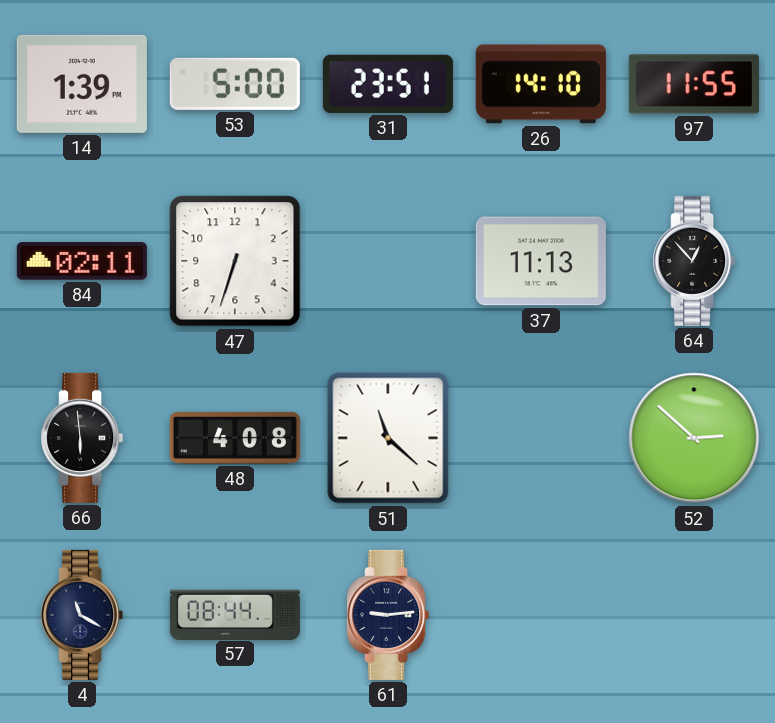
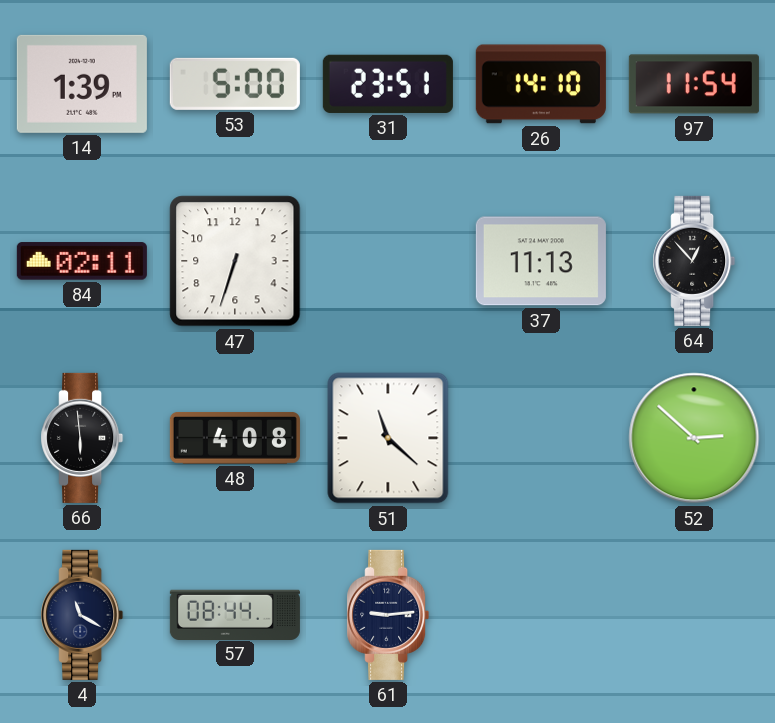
97: 11:55 -> 11:54
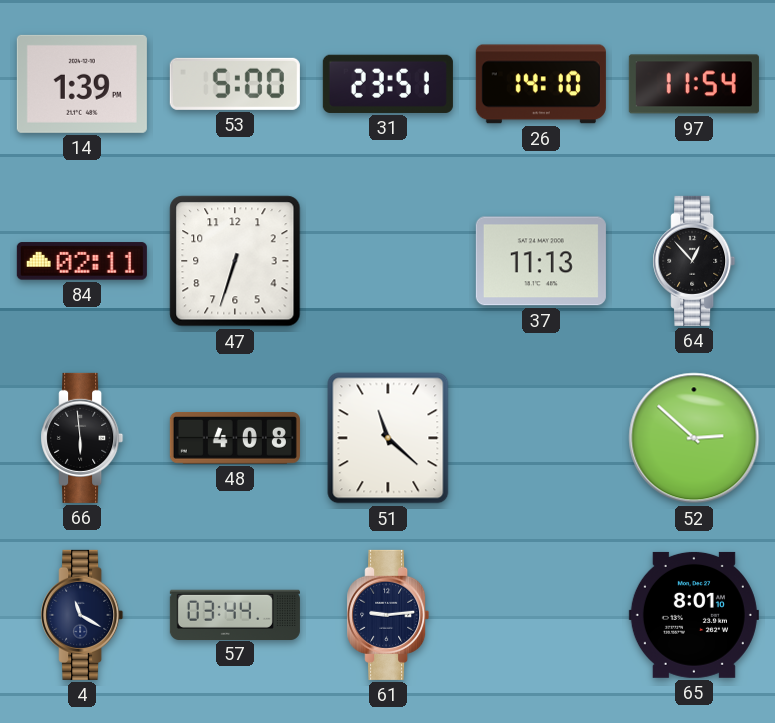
57: 08:44 -> 03:44
65: none -> 8:01
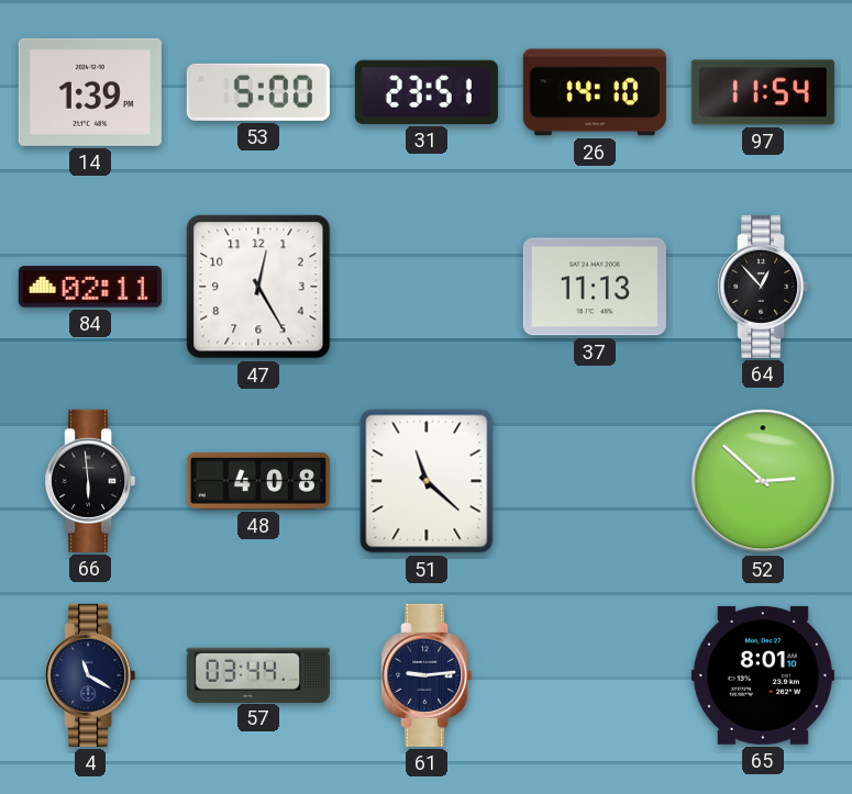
47: 6:33 -> 12:25
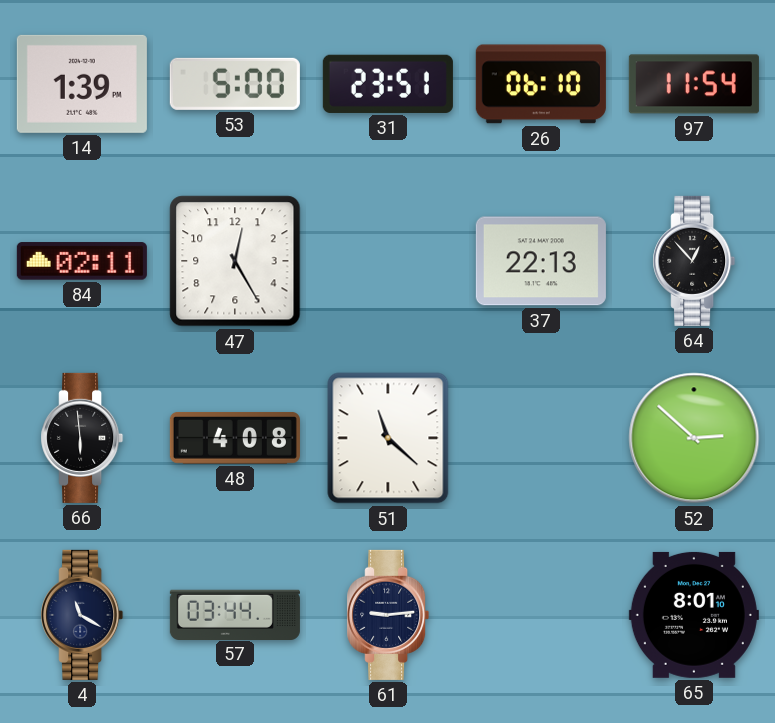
26: 14:10 -> 06:10
37: 11:13 -> 22:13
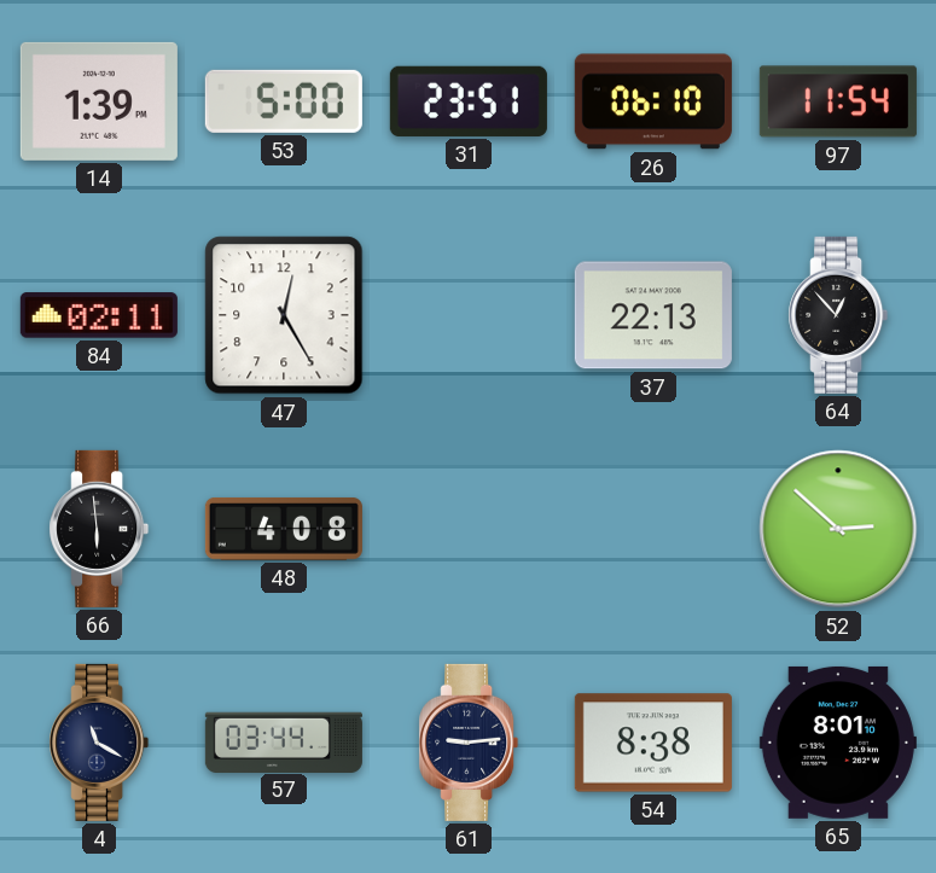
51: 11:22 -> none
54: none -> 8:38
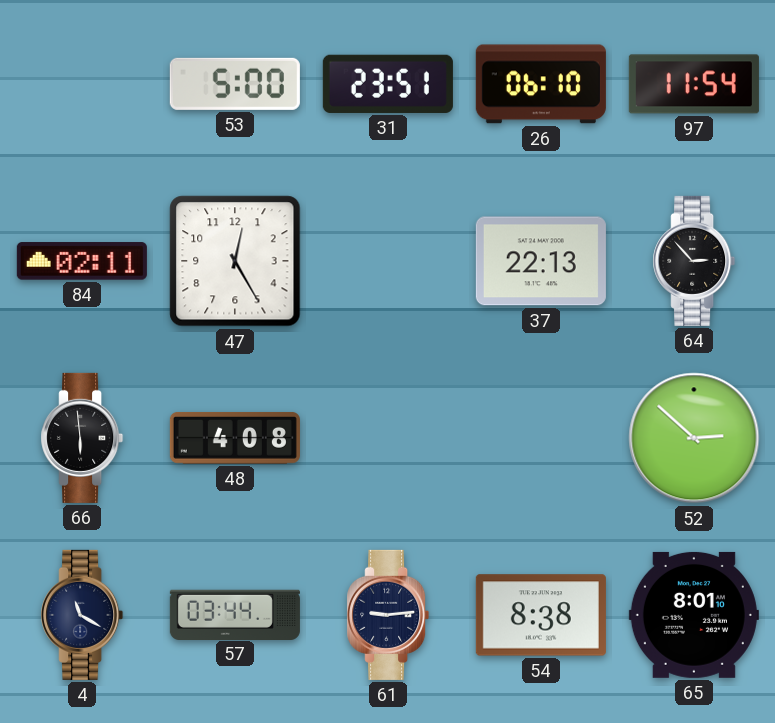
14: 1:39 -> none
64: 12:53 -> 2:53
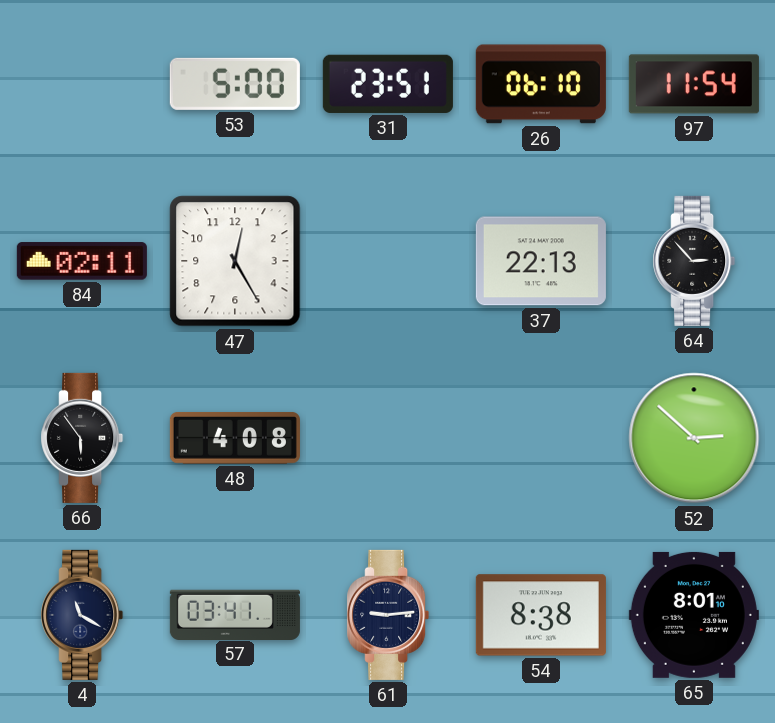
66: 5:59 -> 5:54
57: 03:44 -> 03:41
